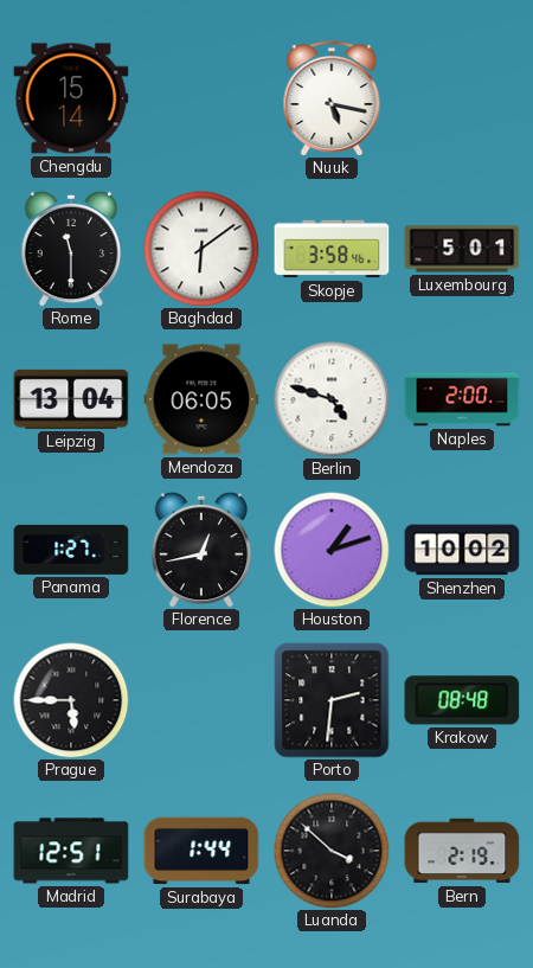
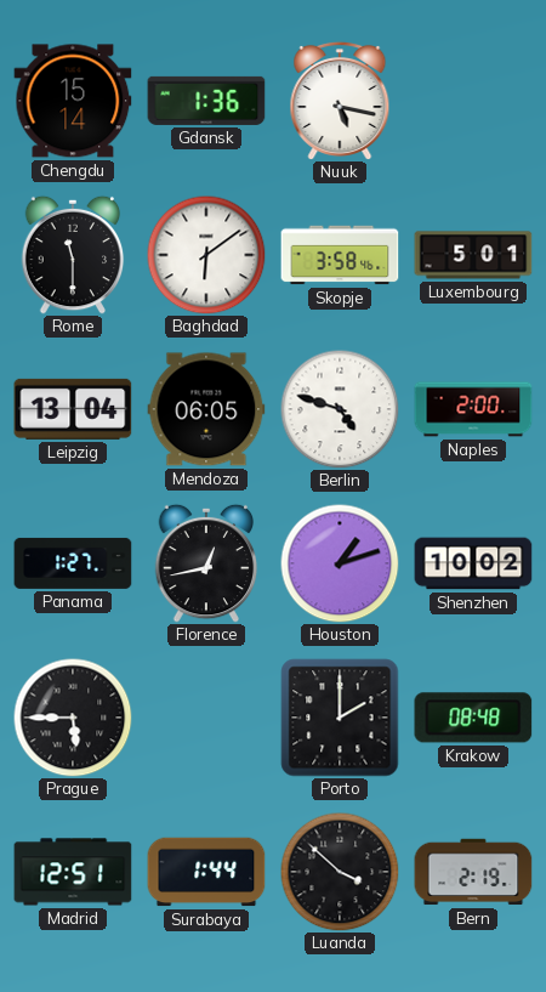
Gdansk: none -> 1:36
Porto: 2:31 -> 2:00
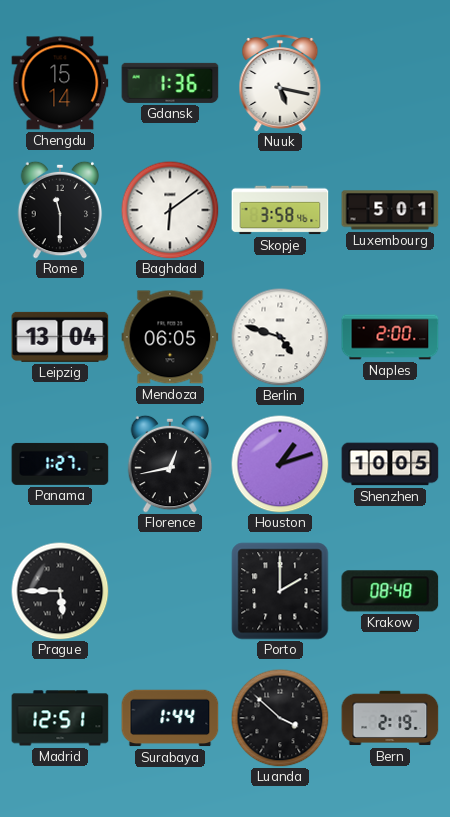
Shenzhen: 10:02 -> 10:05
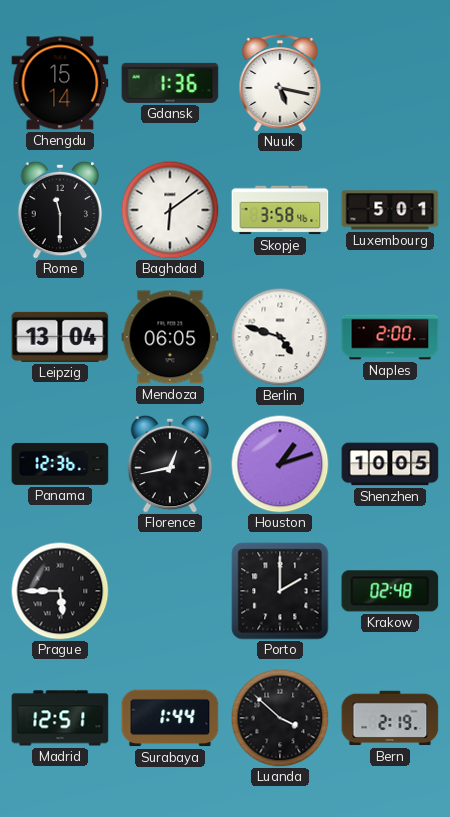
Panama: 1:27 -> 12:36
Krakow: 08:48 -> 02:48
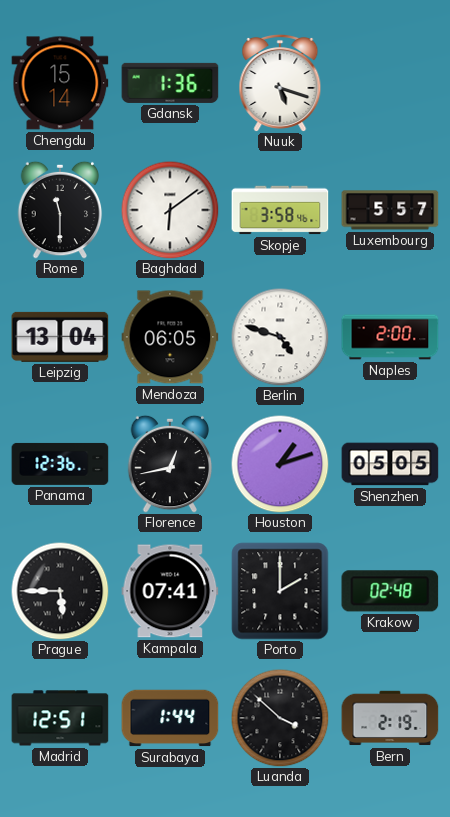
Nuuk: 5:17 -> 5:18
Luxembourg: 5:01 -> 5:57
Shenzhen: 10:05 -> 05:05
Kampala: none -> 07:41
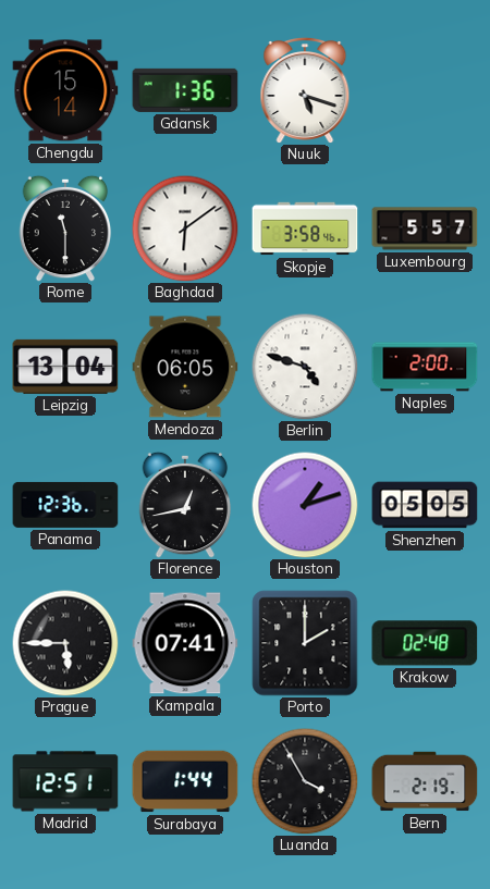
Luanda: 3:52 -> 3:55
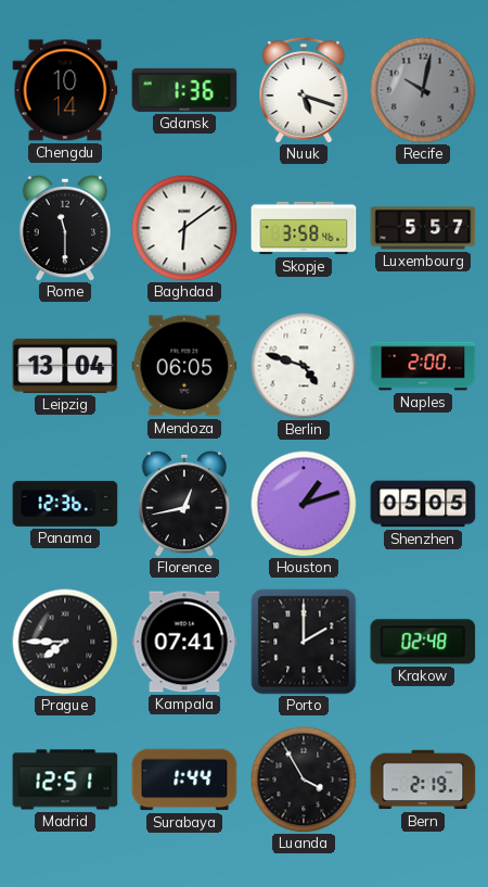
Chengdu: 15:14 -> 10:14
Recife: none -> 10:02
Prague: 5:45 -> 7:45
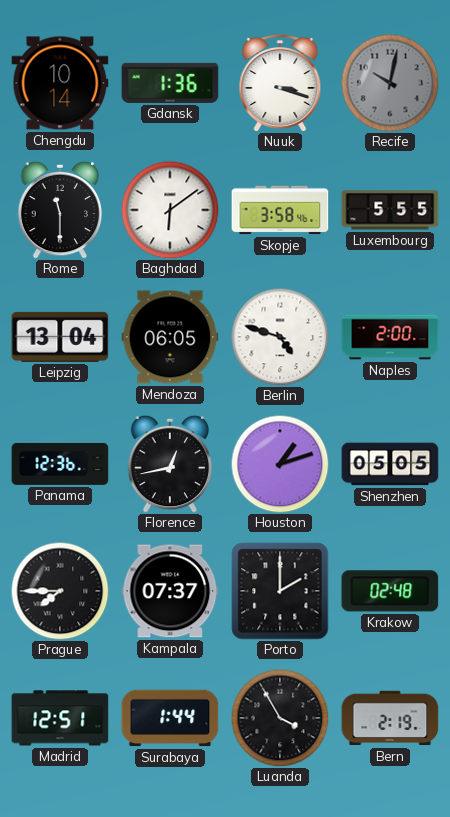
Nuuk: 5:18 -> 3:18
Luxembourg: 5:57 -> 5:55
Kampala: 07:41 -> 07:37
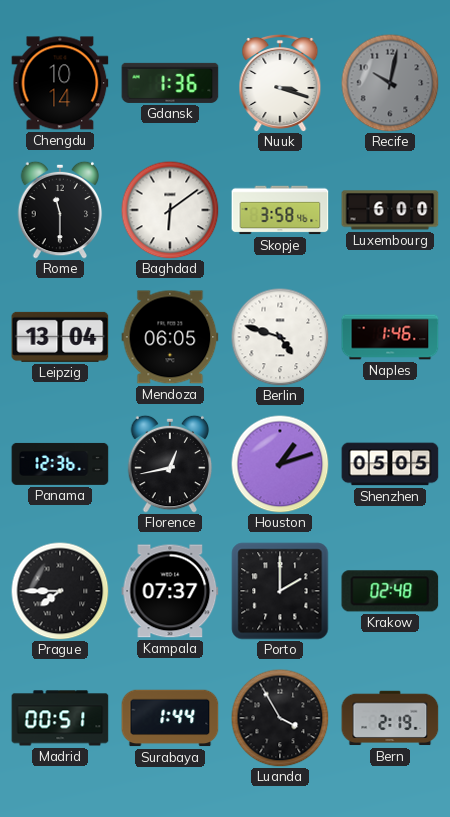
Luxembourg: 5:55 -> 6:00
Naples: 2:00 -> 1:46
Madrid: 12:51 -> 00:51
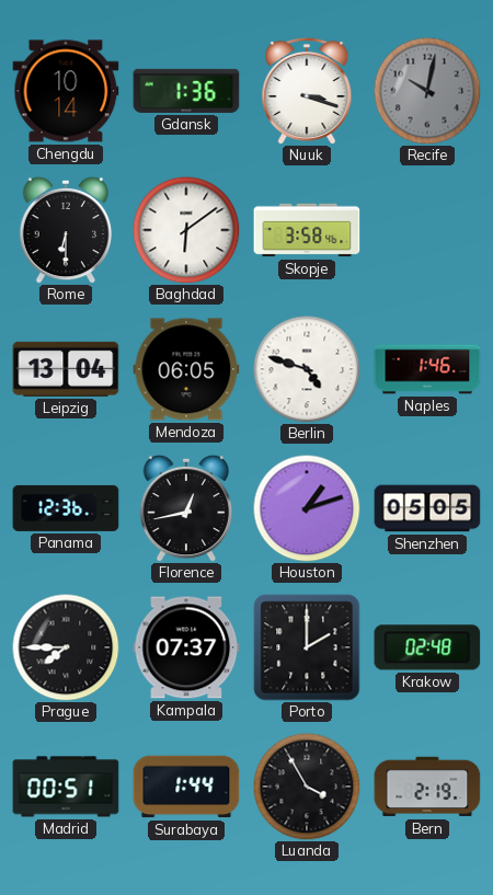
Rome: 11:30 -> 6:30
Luxembourg: 6:00 -> none
